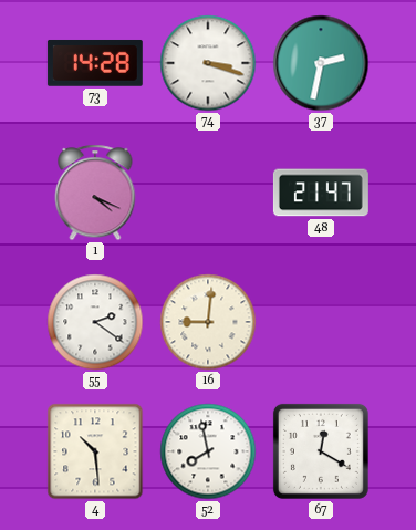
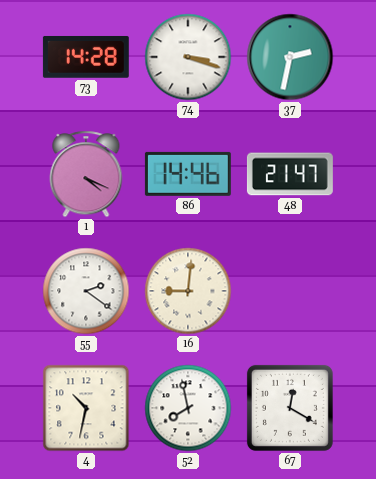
86: none -> 14:46
4: 10:29 -> 10:32
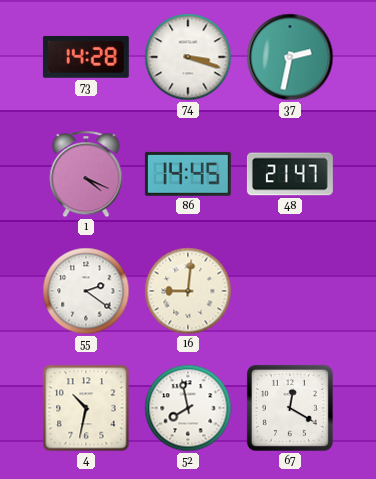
86: 14:46 -> 14:45
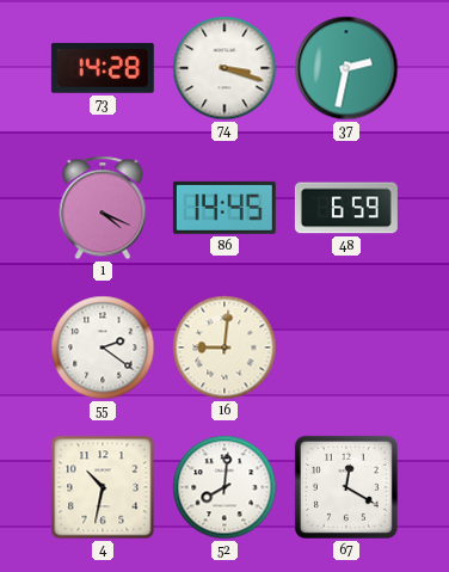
48: 21:47 -> 6:59
52: 7:58 -> 8:01
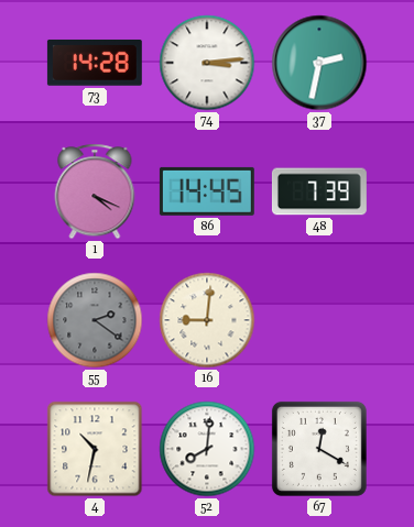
74: 3:18 -> 3:14
48: 6:59 -> 7:39
55 dial: white -> grey
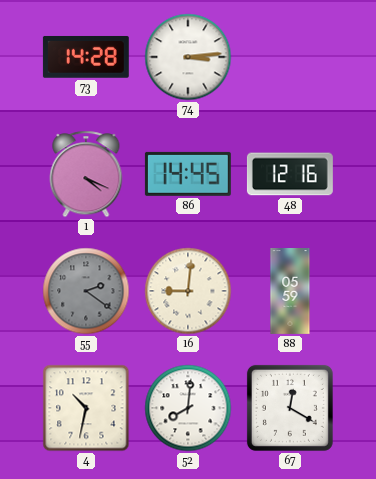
37: 2:32 -> none
48: 7:39 -> 12:16
88: none -> 05:59
